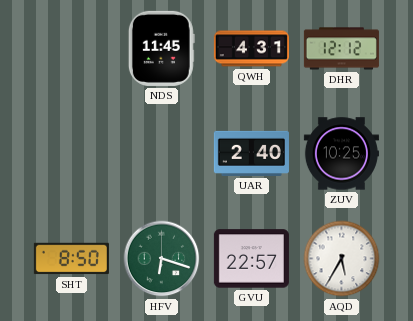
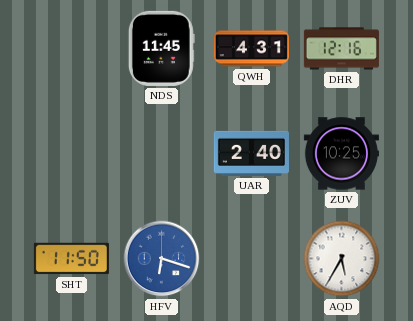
DHR: 12:12 -> 12:16
SHT: 8:50 -> 11:50
HFV dial: green -> blue
GVU: 22:57 -> none
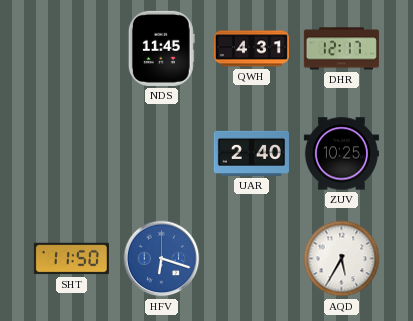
DHR: 12:16 -> 12:17
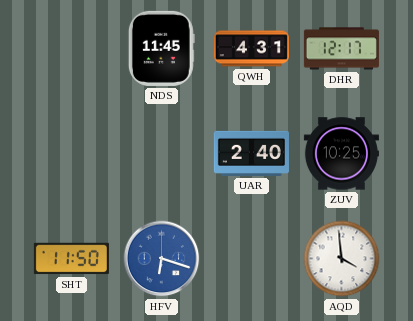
AQD: 5:35 -> 3:59
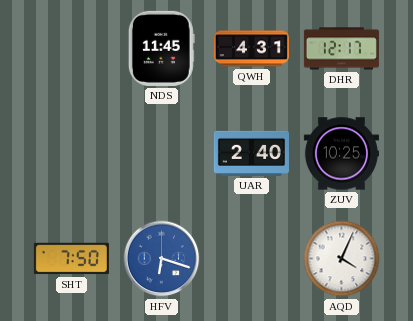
SHT: 11:50 -> 7:50
AQD: 3:59 -> 4:04
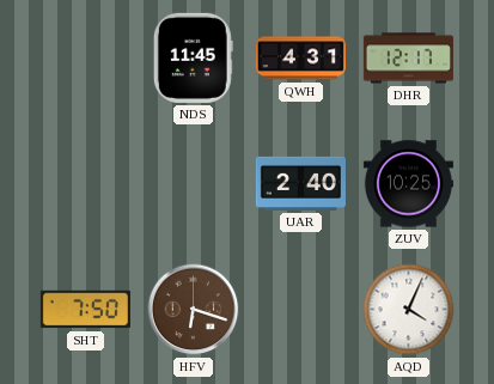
HFV dial: blue -> brown
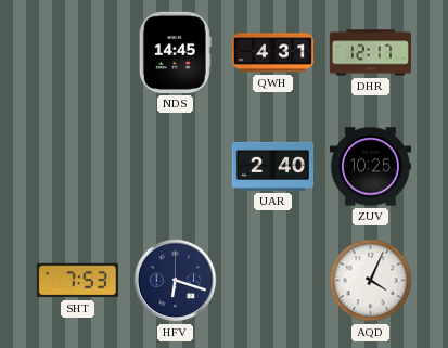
NDS: 11:45 -> 14:45
SHT: 7:50 -> 7:53
HFV dial: brown -> navy
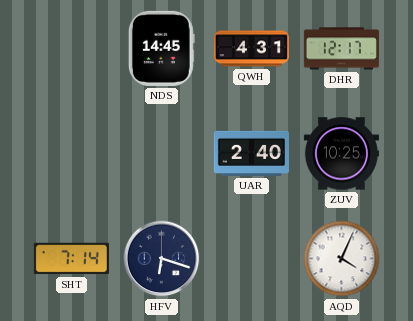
SHT: 7:53 -> 7:14
